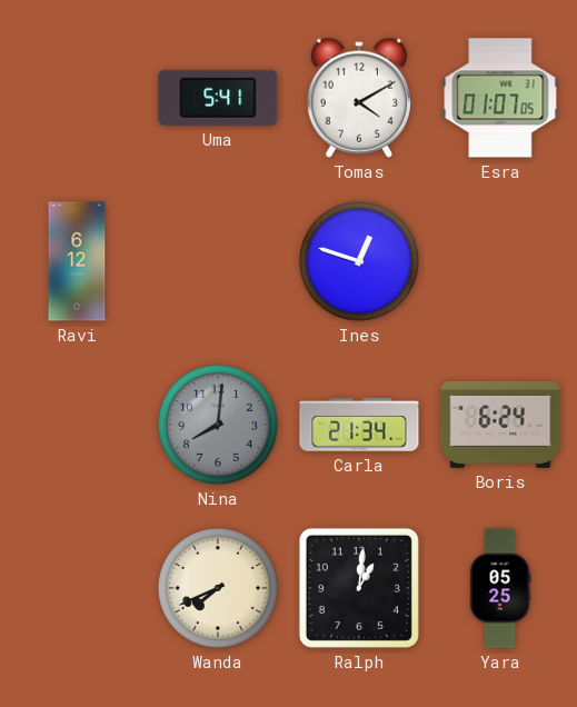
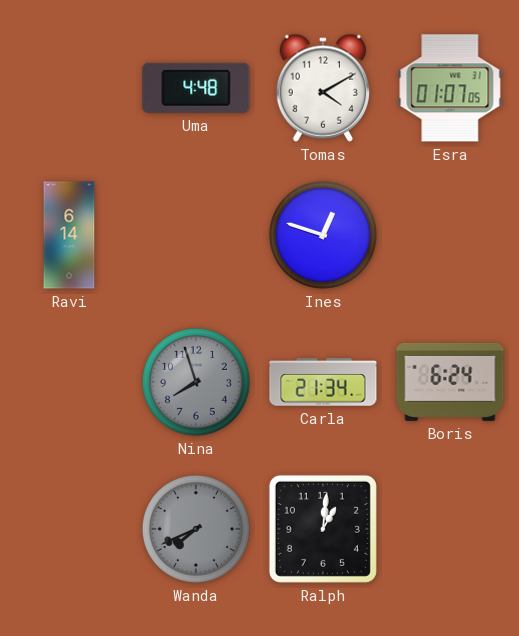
Uma: 5:41 -> 4:48
Ravi: 6:12 -> 6:14
Nina: 8:01 -> 7:57
Wanda dial: cream -> grey
Yara: 05:25 -> none
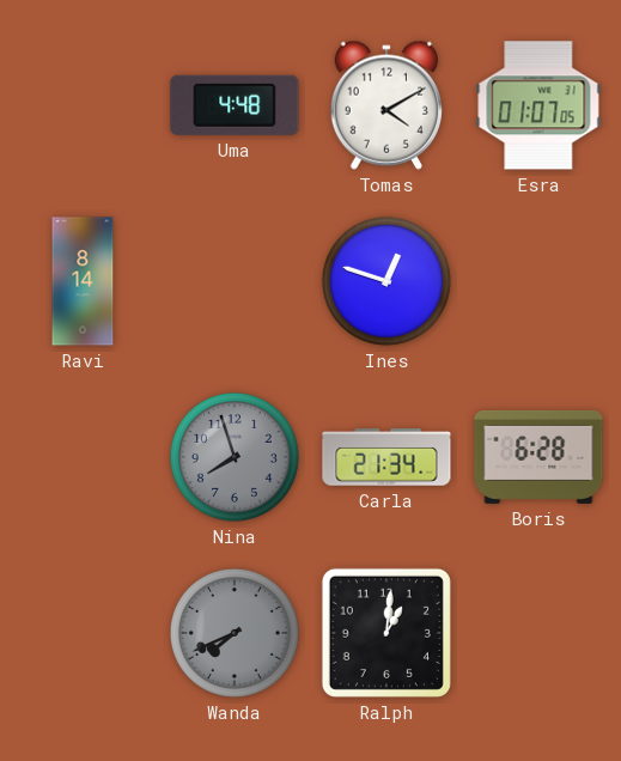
Ravi: 6:14 -> 8:14
Boris: 6:24 -> 6:28
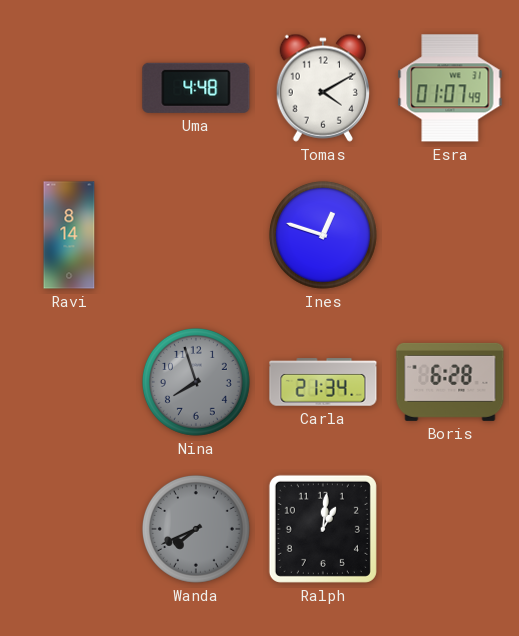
Esra: 01:07:05 -> 01:07:49
